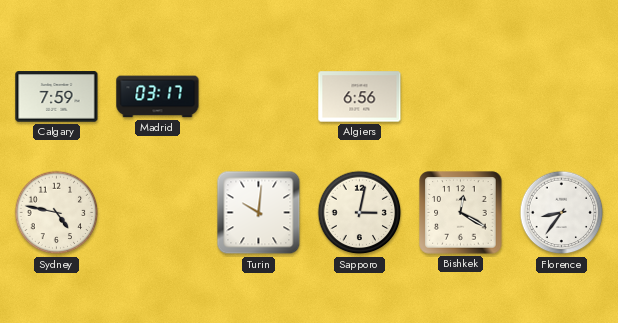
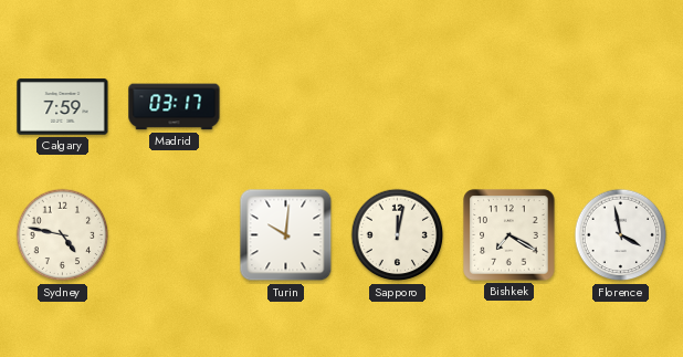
Algiers: 6:56 -> none
Sapporo: 3:02 -> 12:02
Bishkek: 12:20 -> 7:20
Florence: 8:36 -> 3:58
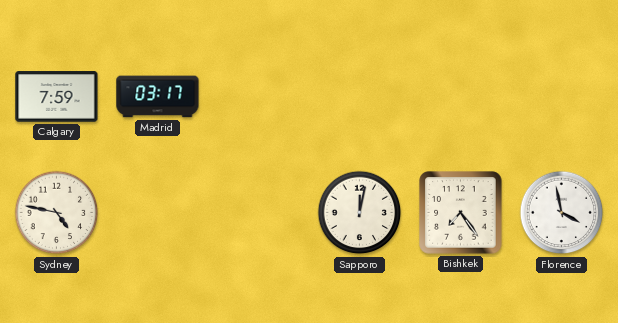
Turin: 10:01 -> none
Bishkek: 7:20 -> 7:24
